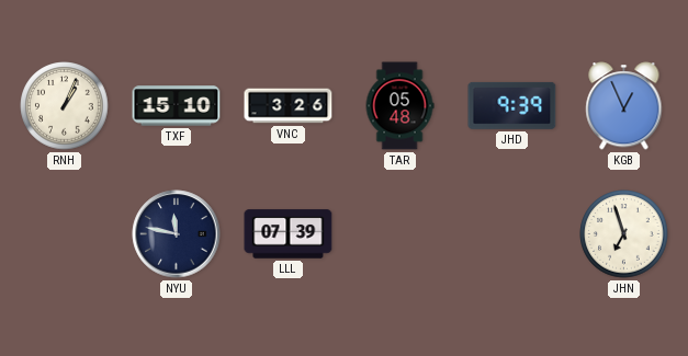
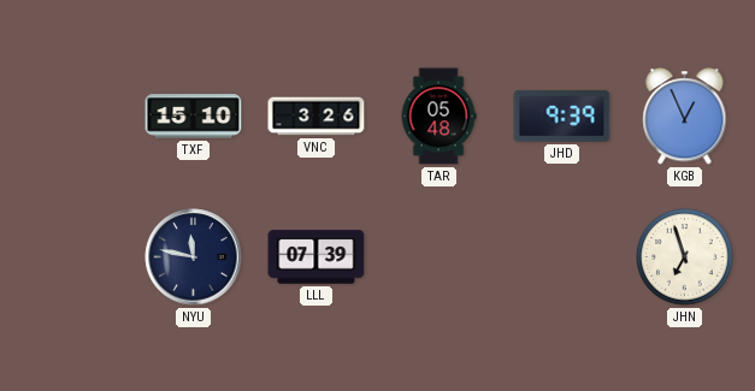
RNH: 1:04 -> none
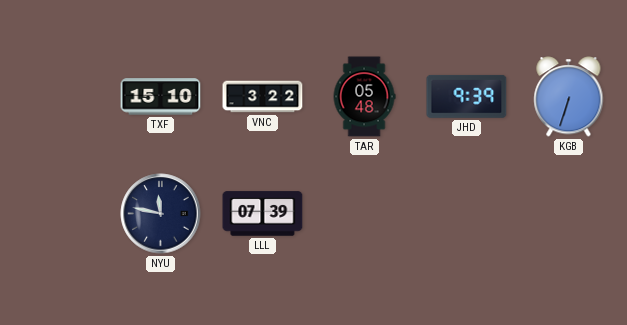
VNC: 3:26 -> 3:22
KGB: 12:56 -> 6:33
JHN: 6:57 -> none
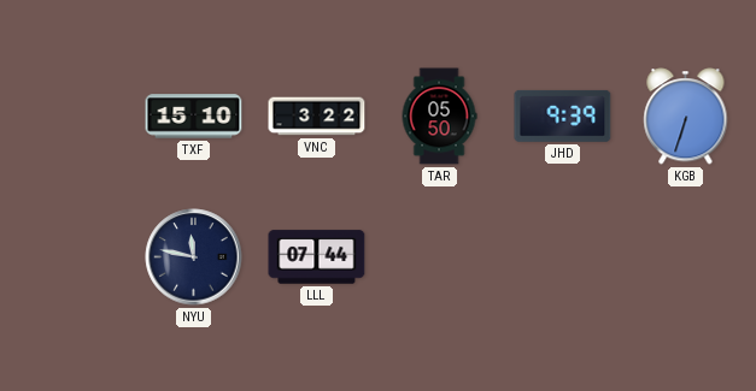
TAR: 05:48 -> 05:50
LLL: 07:39 -> 07:44
